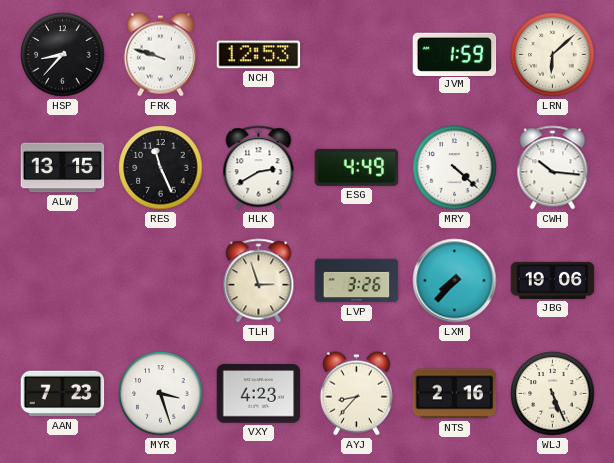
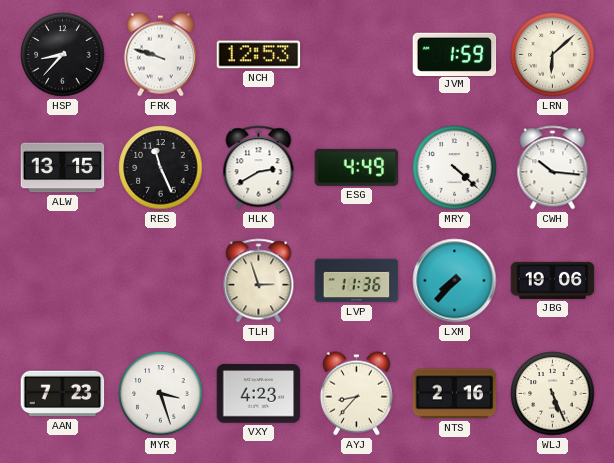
LVP: 3:26 -> 11:36
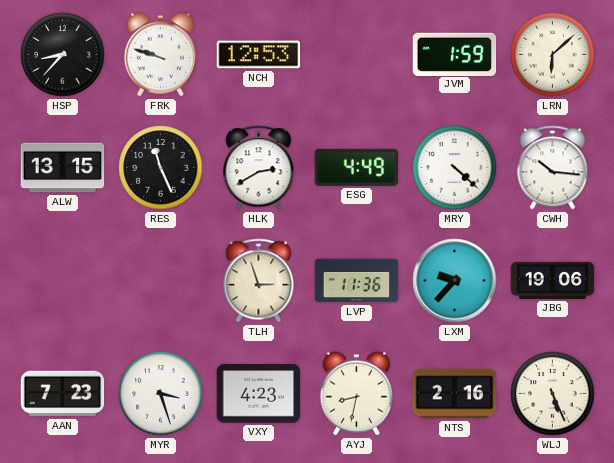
LXM: 7:37 -> 9:37
AYJ: 8:37 -> 8:32
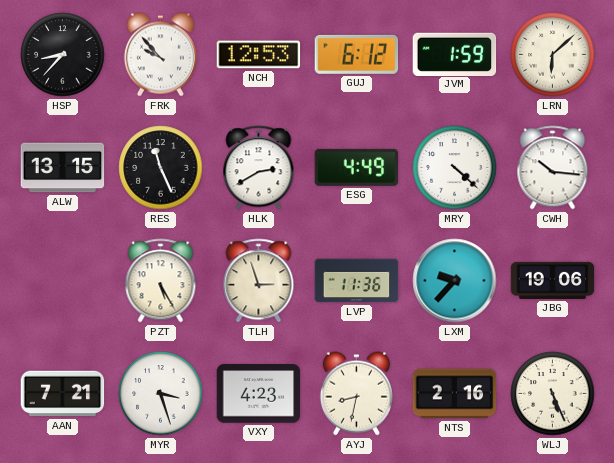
FRK: 9:48 -> 9:53
GUJ: none -> 6:12
PZT: none -> 5:25
AAN: 7:23 -> 7:21
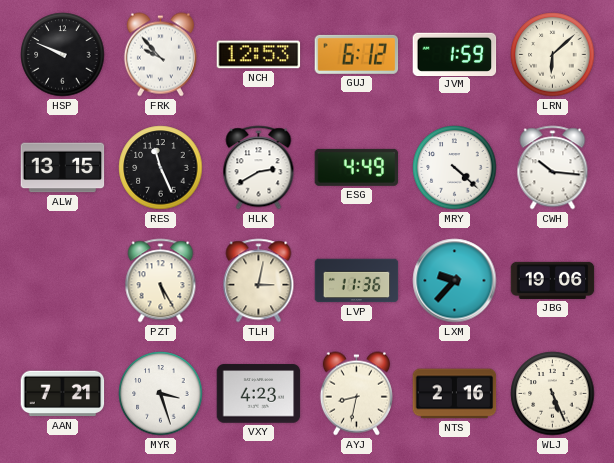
HSP: 8:37 -> 9:49
TLH: 2:57 -> 3:02
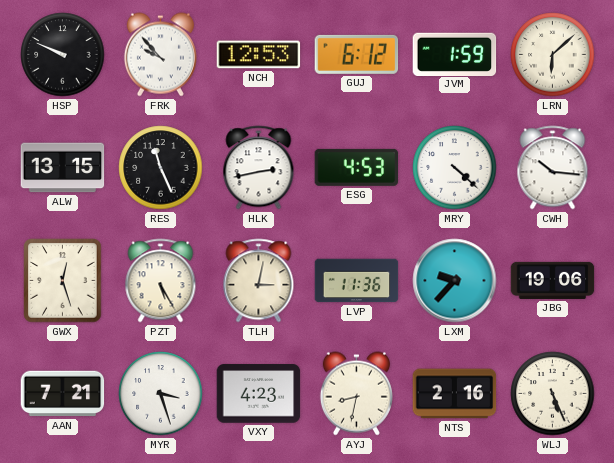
HLK: 2:40 -> 2:43
ESG: 4:49 -> 4:53
GWX: none -> 12:27
